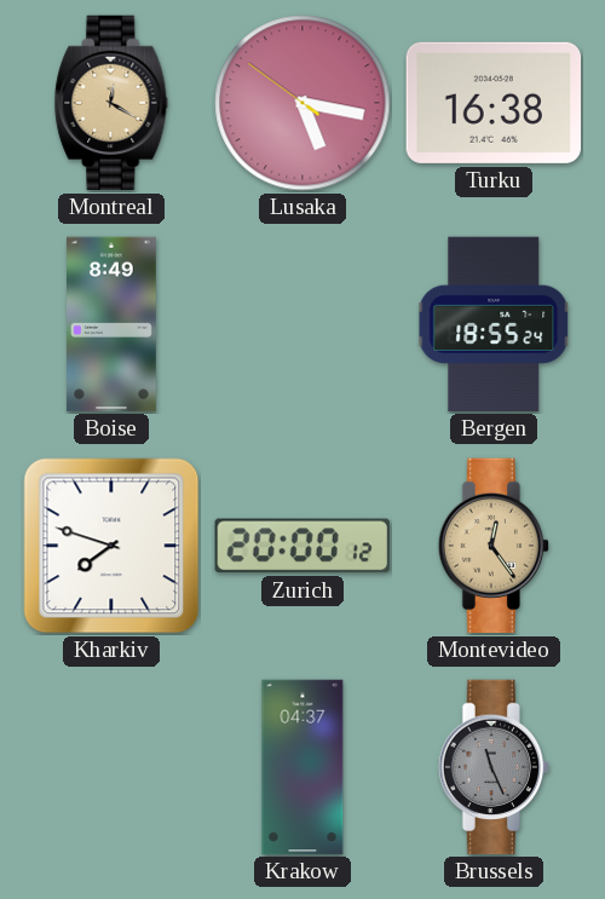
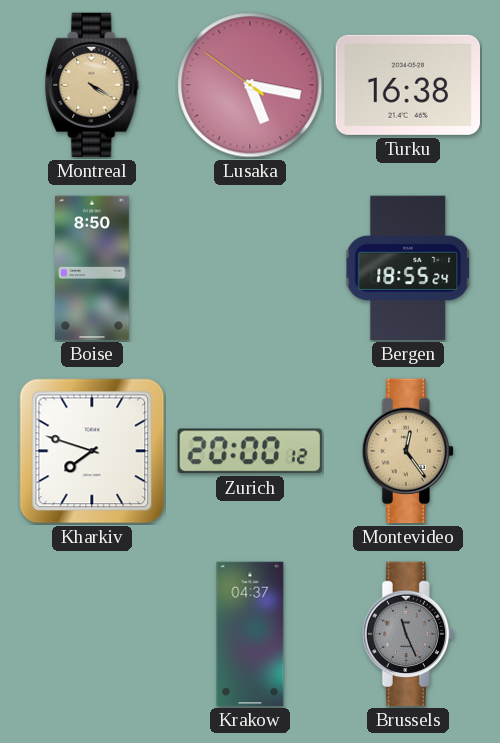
Montreal: 12:20 -> 4:20
Boise: 8:49 -> 8:50
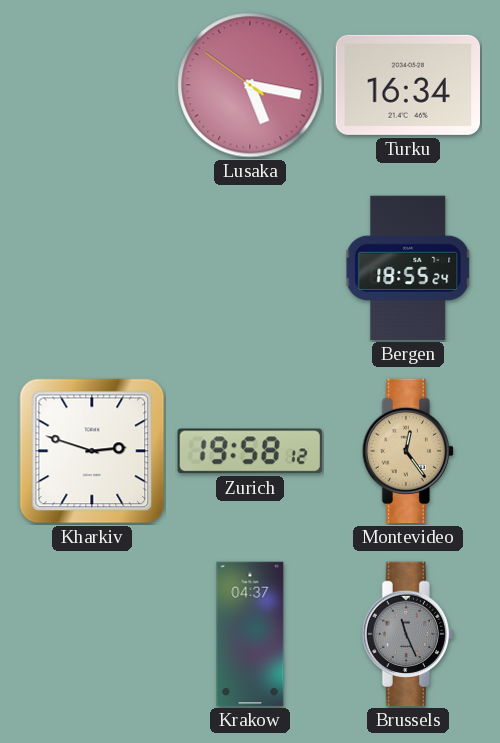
Montreal: 4:20 -> none
Turku: 16:38 -> 16:34
Boise: 8:50 -> none
Kharkiv: 7:48 -> 2:48
Zurich: 20:00 -> 19:58
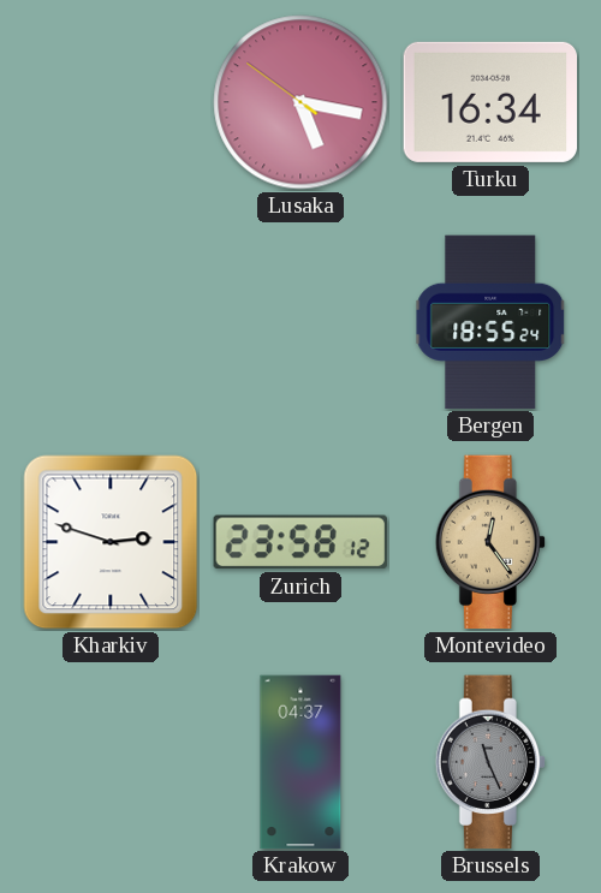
Zurich: 19:58 -> 23:58
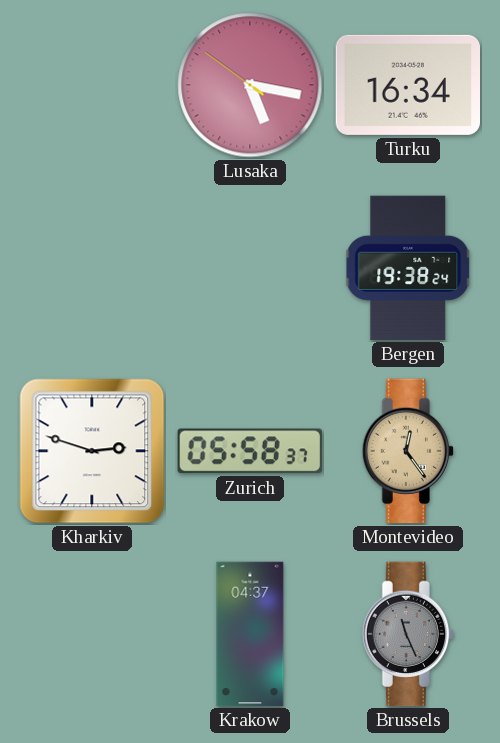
Bergen: 18:55 -> 19:38
Zurich: 23:58 -> 05:58
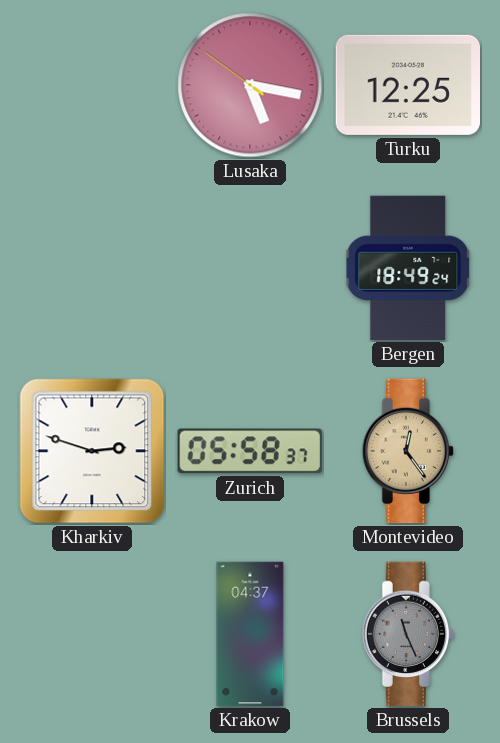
Turku: 16:34 -> 12:25
Bergen: 19:38 -> 18:49
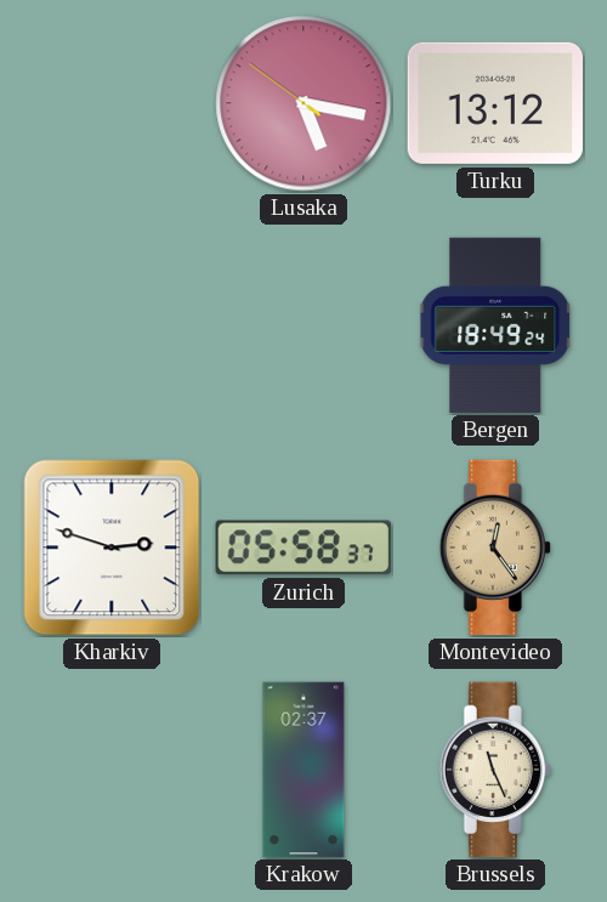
Turku: 12:25 -> 13:12
Krakow: 04:37 -> 02:37
Brussels dial: grey -> cream
